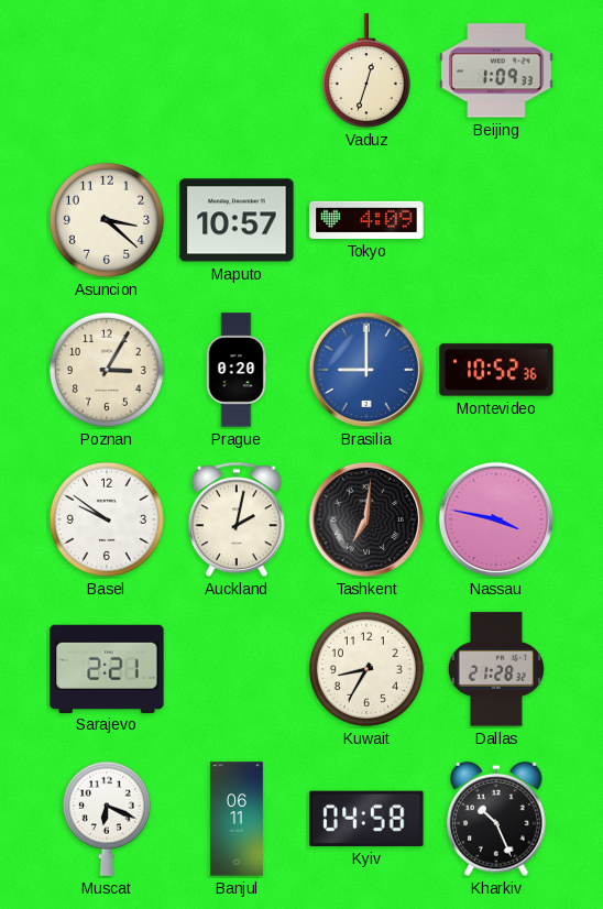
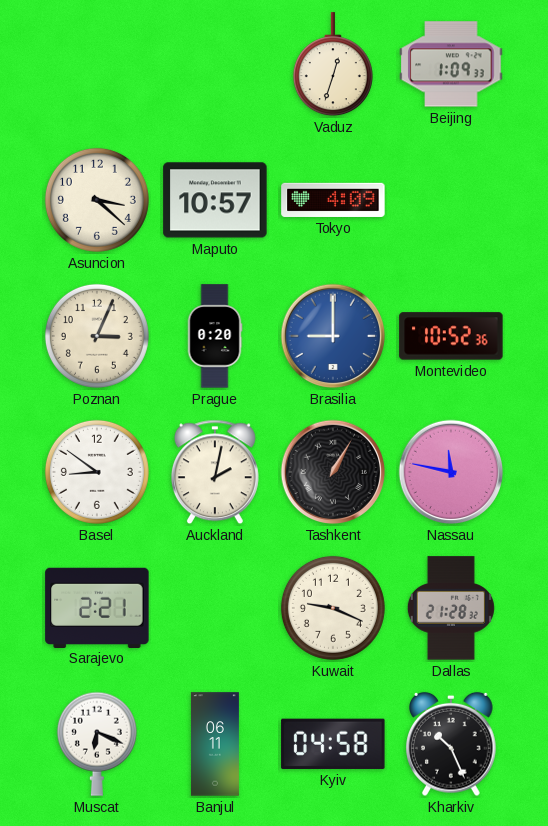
Poznan: 3:05 -> 3:04
Basel: 9:51 -> 8:51
Tashkent: 7:01 -> 1:05
Nassau: 3:47 -> 11:47
Kuwait: 8:35 -> 9:19
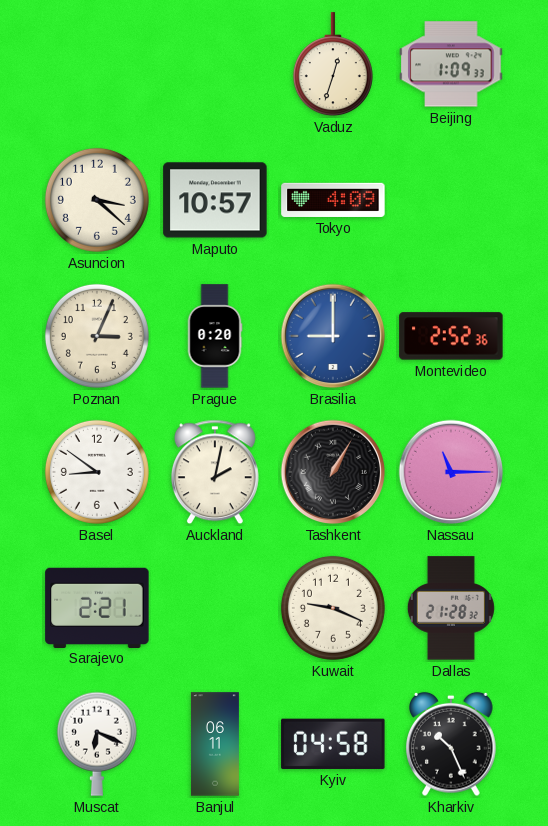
Montevideo: 10:52 -> 2:52
Nassau: 11:47 -> 11:15
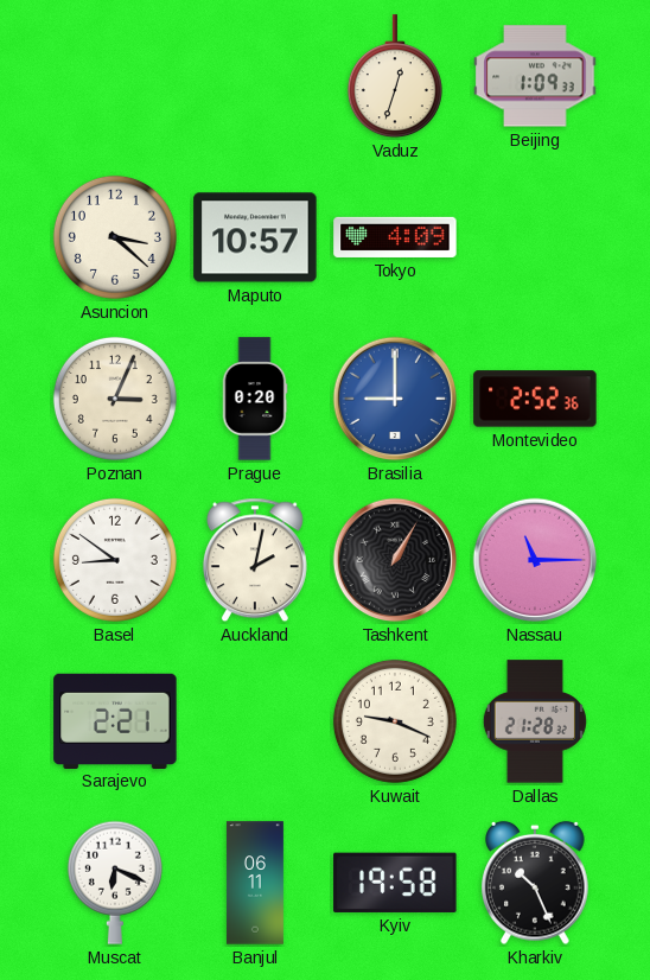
Kyiv: 04:58 -> 19:58
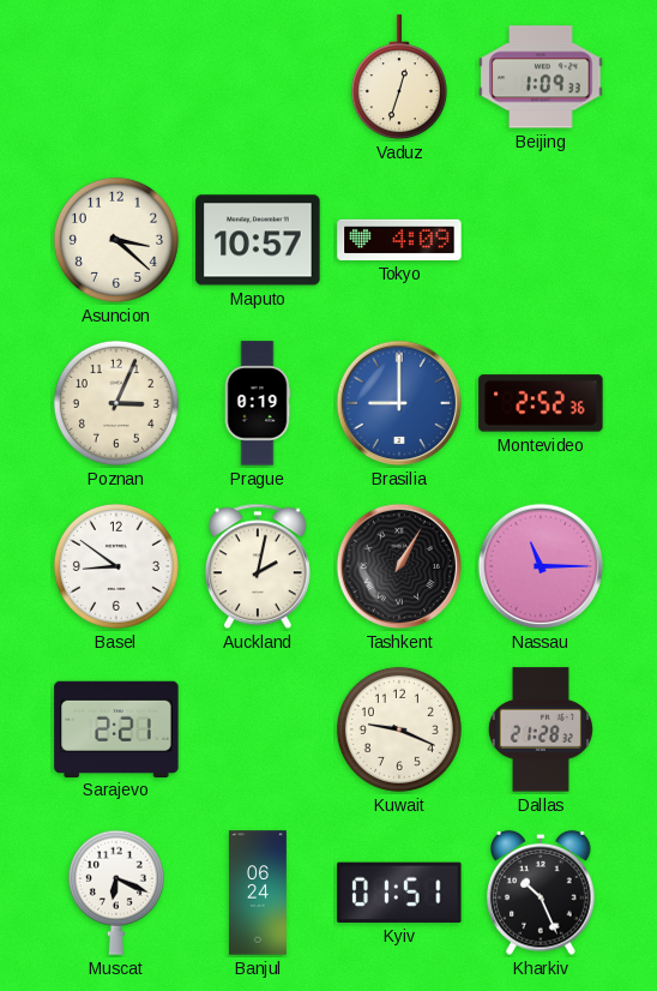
Prague: 0:20 -> 0:19
Banjul: 06:11 -> 06:24
Kyiv: 19:58 -> 01:51
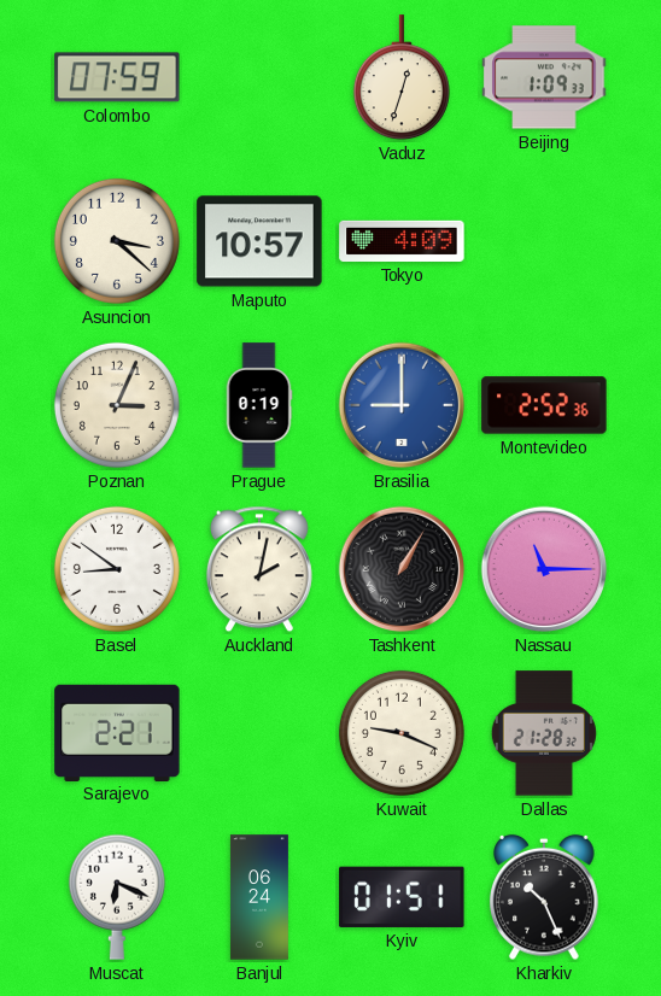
Colombo: none -> 07:59
